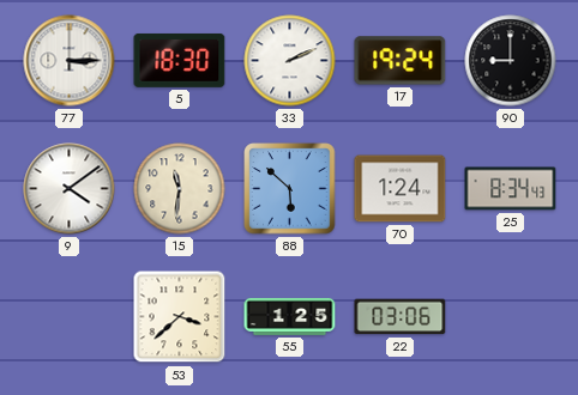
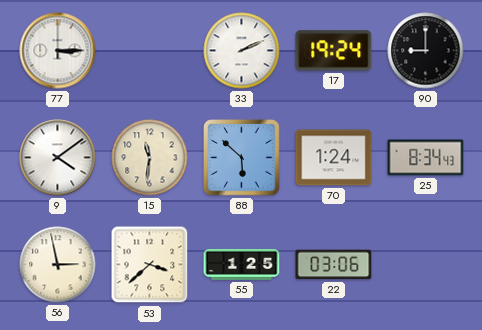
5: 18:30 -> none
56: none -> 2:58
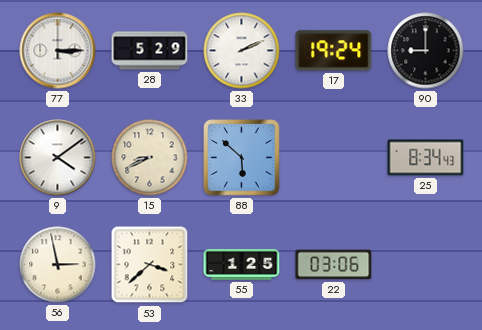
28: none -> 5:29
15: 11:31 -> 8:41
70: 1:24 -> none
